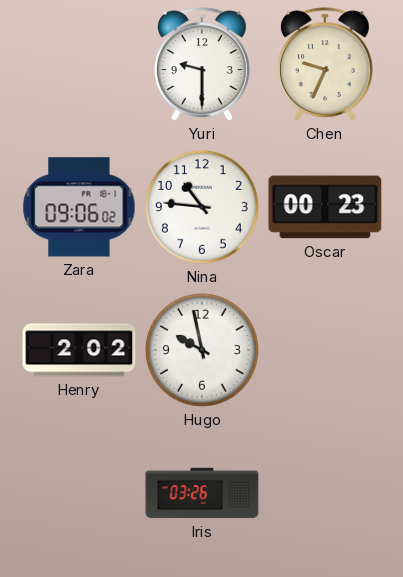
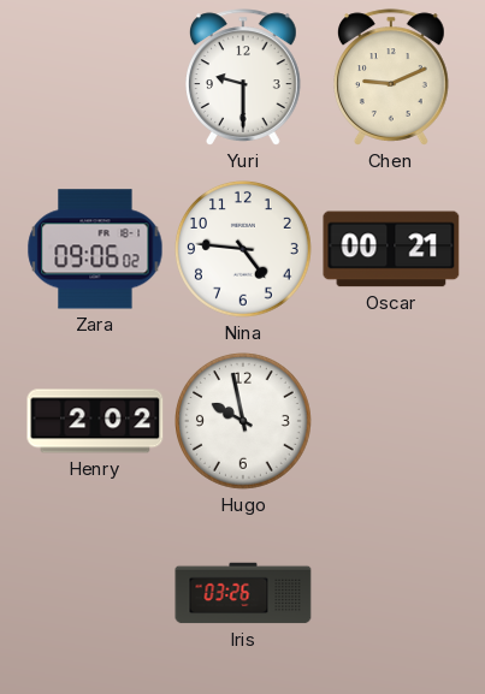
Chen: 9:34 -> 9:11
Nina: 10:46 -> 4:46
Oscar: 00:23 -> 00:21
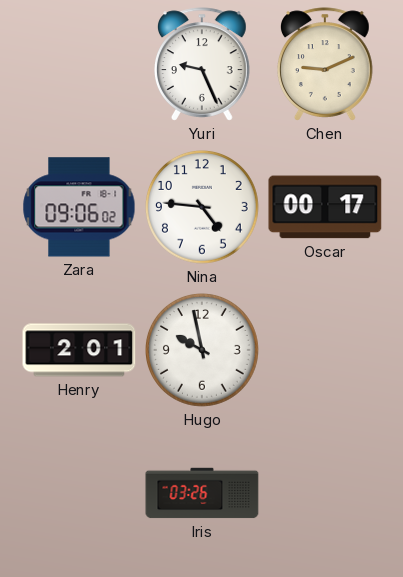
Yuri: 9:30 -> 9:26
Oscar: 00:21 -> 00:17
Henry: 2:02 -> 2:01
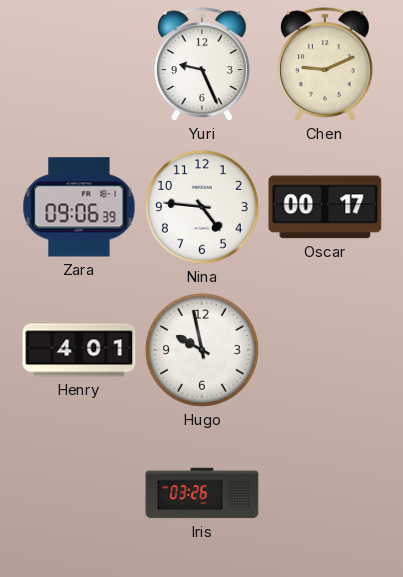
Zara: 09:06:02 -> 09:06:39
Henry: 2:01 -> 4:01
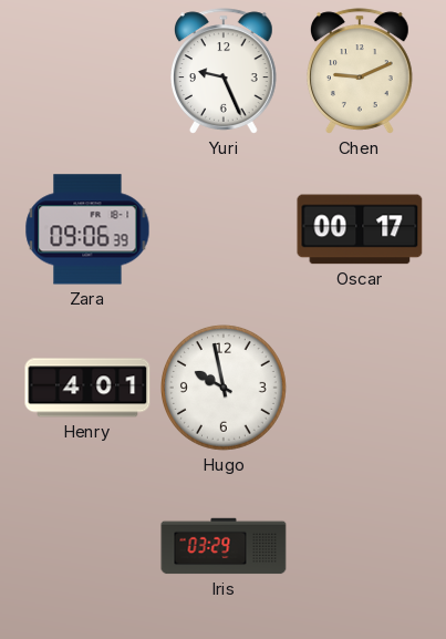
Nina: 4:46 -> none
Iris: 03:26 -> 03:29
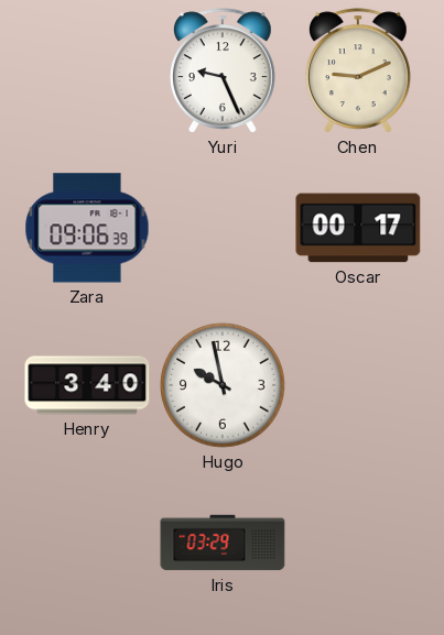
Henry: 4:01 -> 3:40
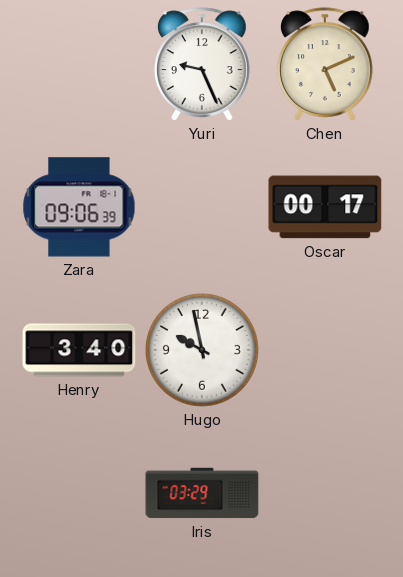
Chen: 9:11 -> 5:11
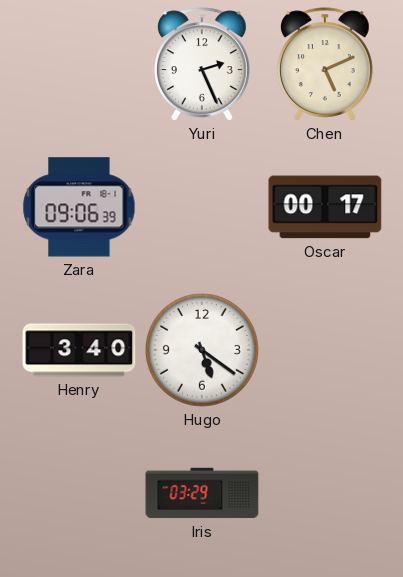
Yuri: 9:26 -> 2:26
Hugo: 9:58 -> 5:21
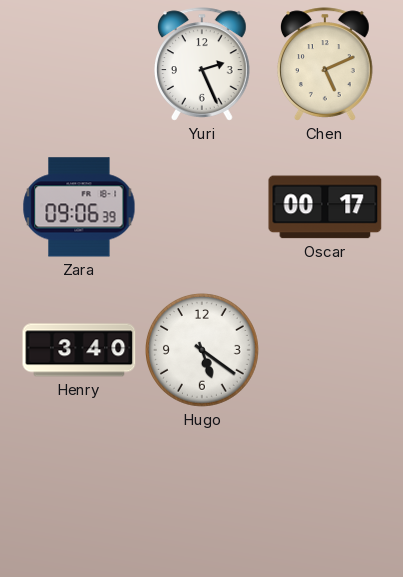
Iris: 03:29 -> none
